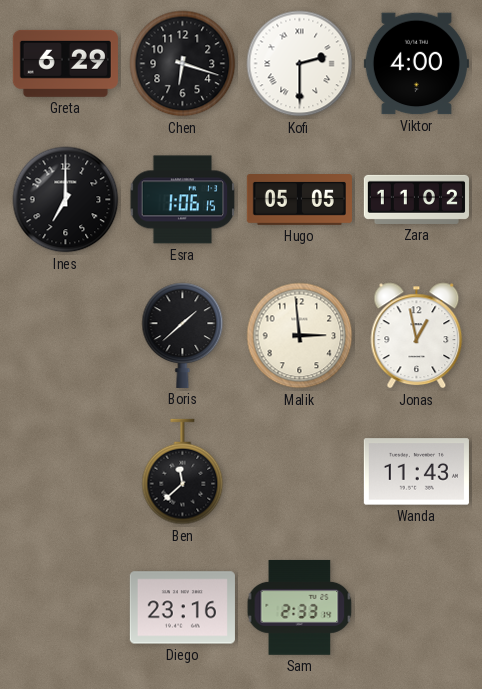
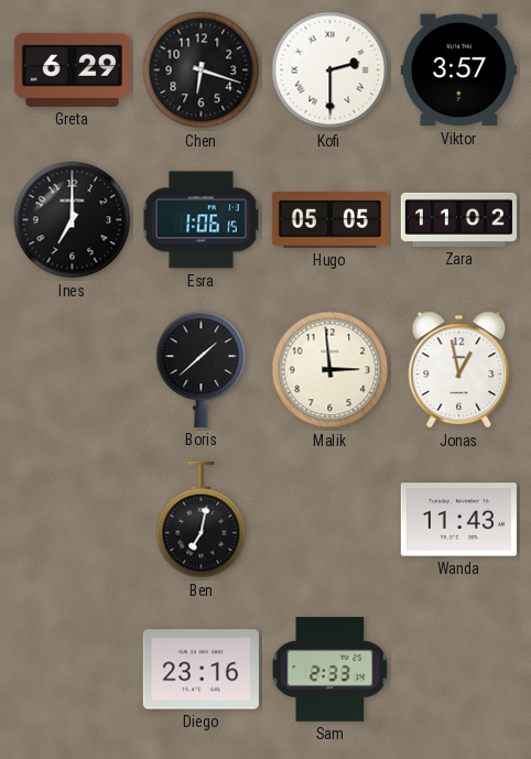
Viktor: 4:00 -> 3:57
Ben: 11:38 -> 7:02
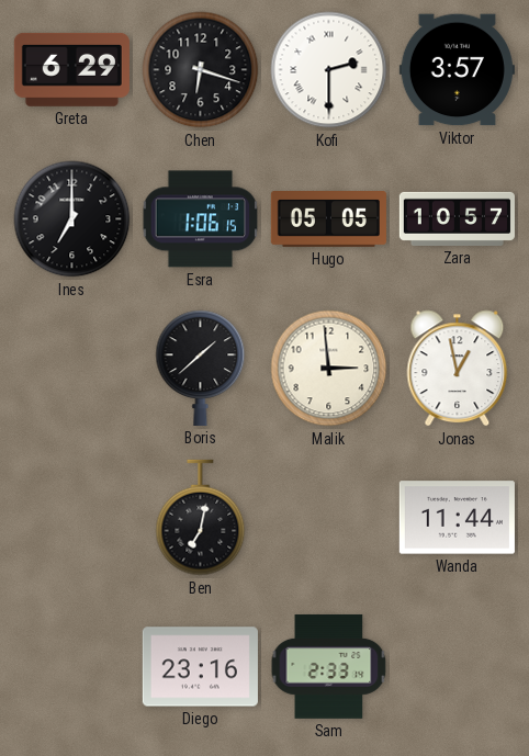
Zara: 11:02 -> 10:57
Wanda: 11:43 -> 11:44
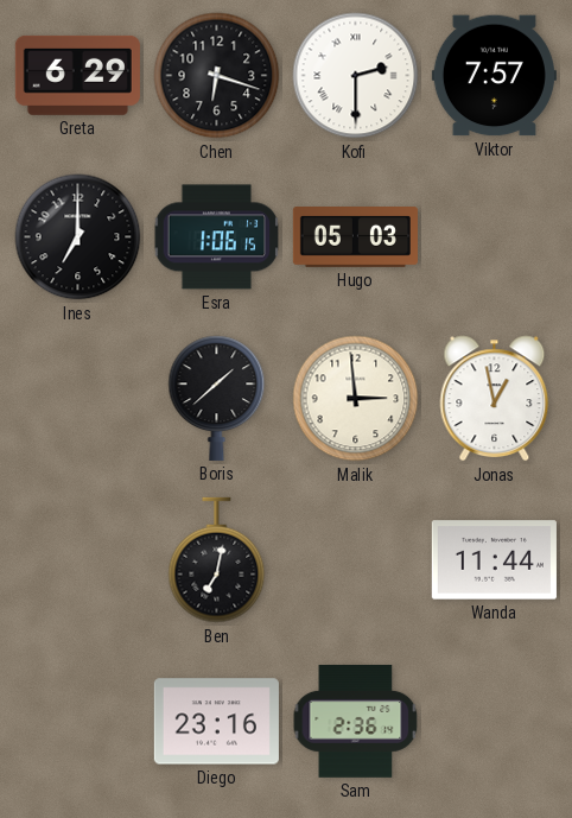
Viktor: 3:57 -> 7:57
Hugo: 05:05 -> 05:03
Zara: 10:57 -> none
Sam: 2:33 -> 2:36
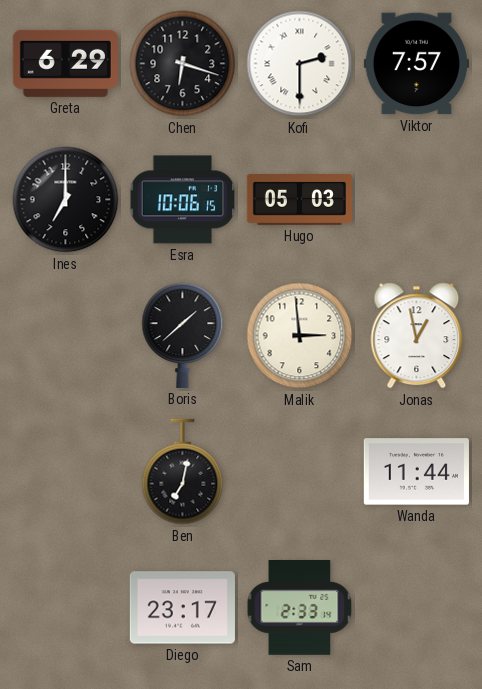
Esra: 1:06 -> 10:06
Diego: 23:16 -> 23:17
Sam: 2:36 -> 2:33
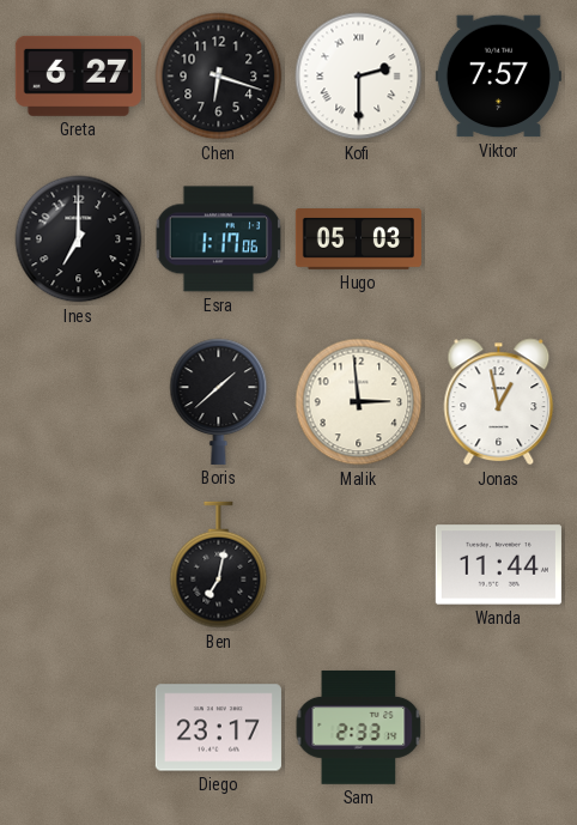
Greta: 6:29 -> 6:27
Esra: 10:06 -> 1:17
